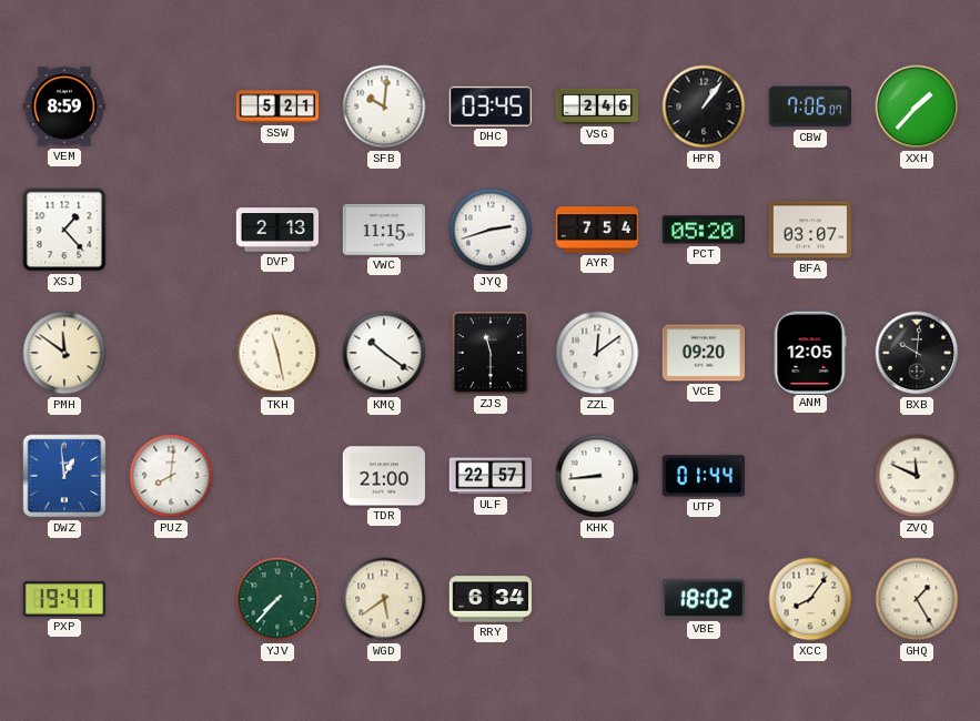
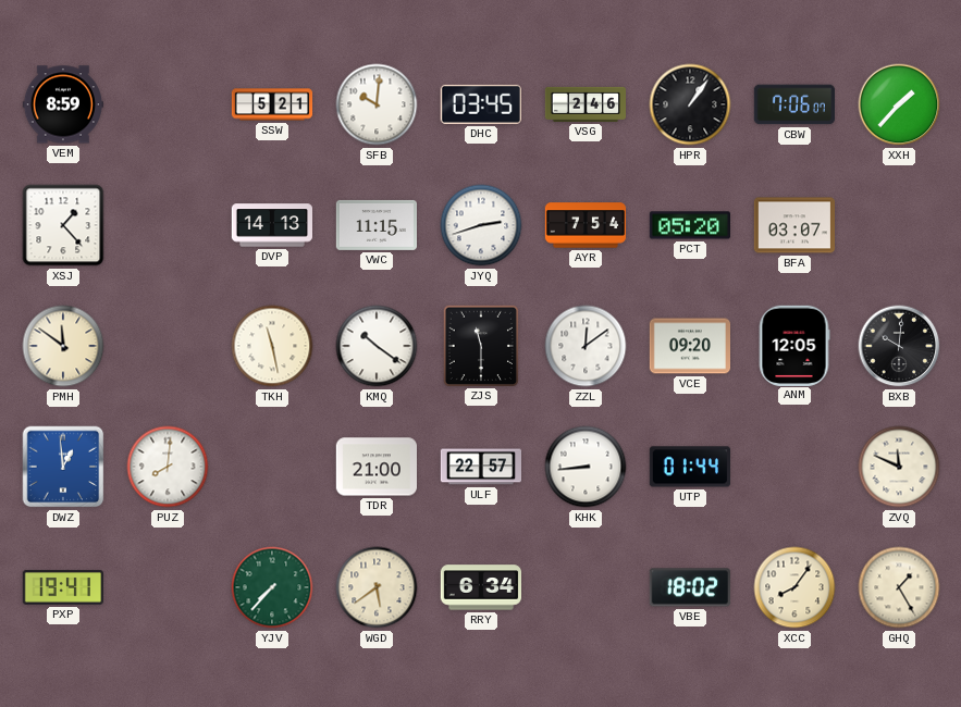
DVP: 2:13 -> 14:13
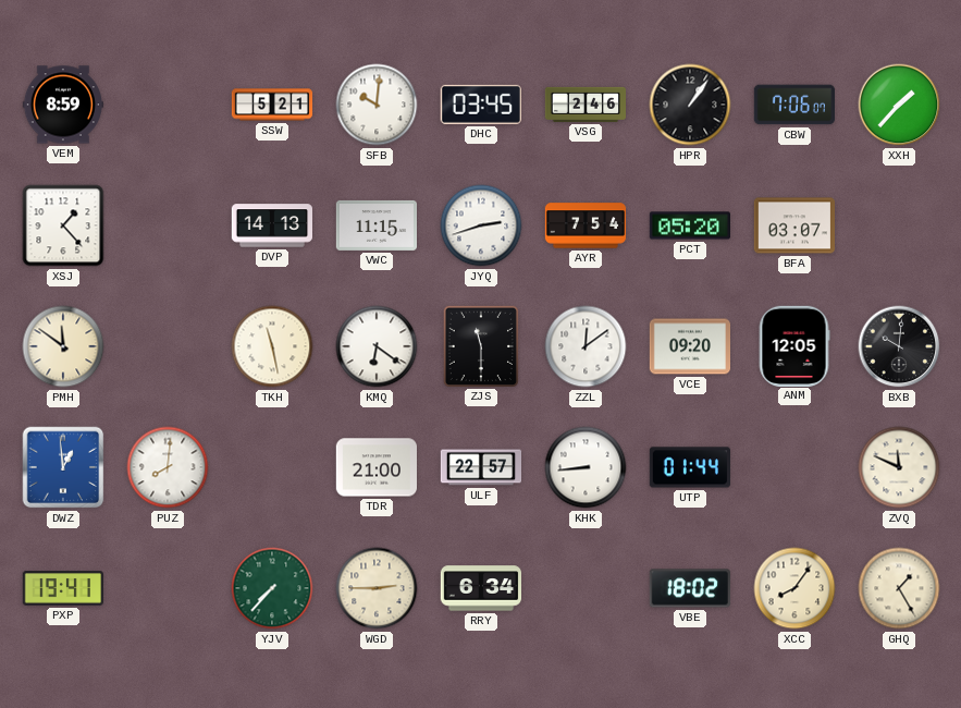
KMQ: 10:21 -> 6:21
WGD: 5:39 -> 2:45
